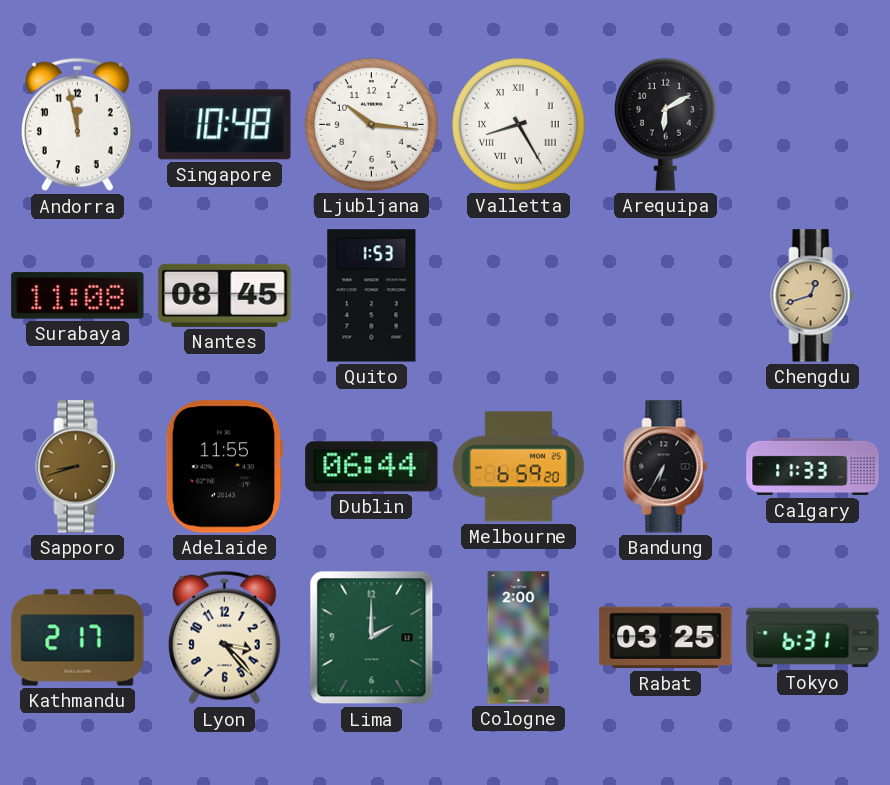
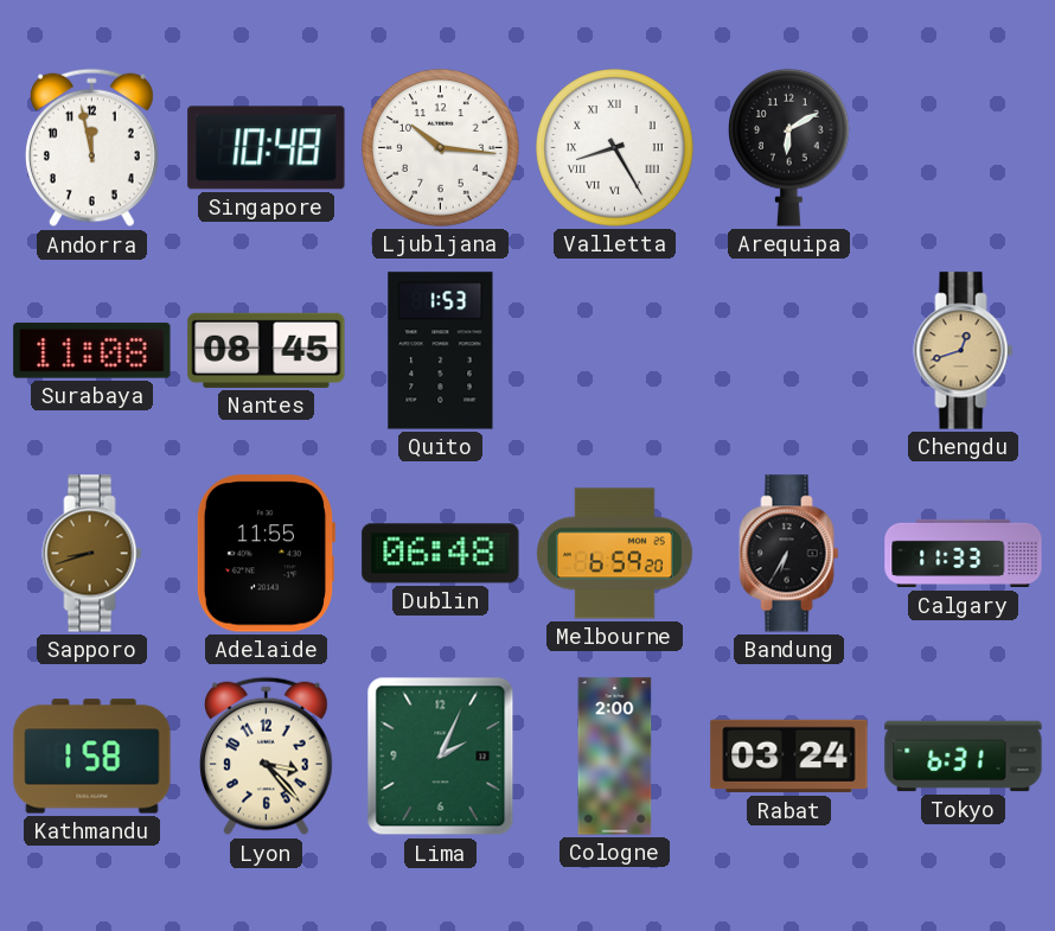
Dublin: 06:44 -> 06:48
Kathmandu: 2:17 -> 1:58
Lima: 2:00 -> 2:04
Rabat: 03:25 -> 03:24
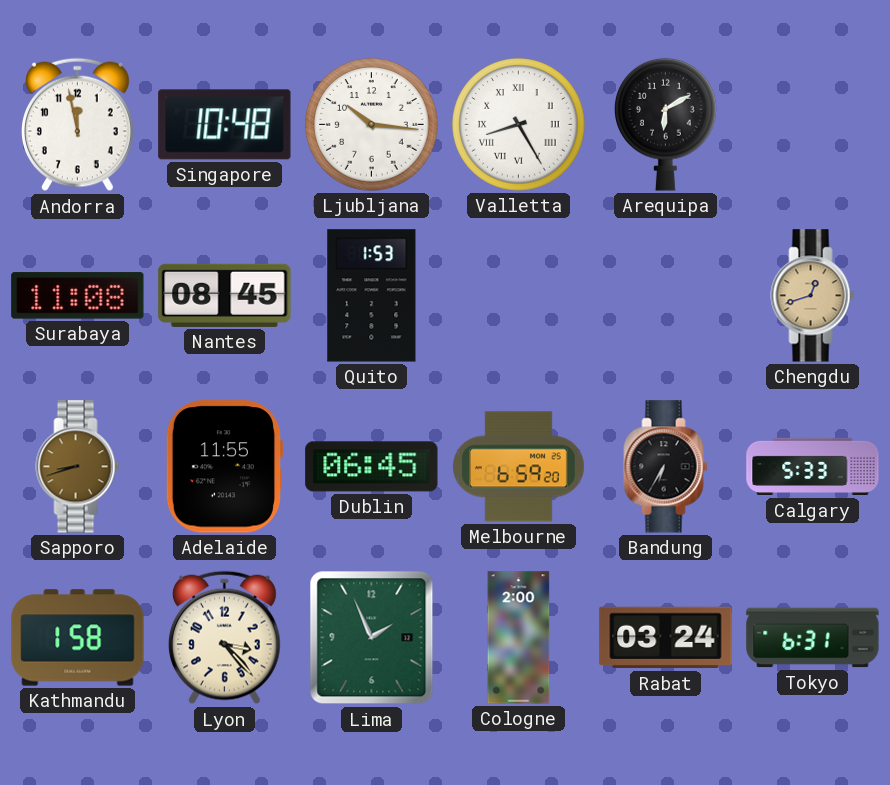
Dublin: 06:48 -> 06:45
Calgary: 11:33 -> 5:33
Lima: 2:04 -> 1:56
